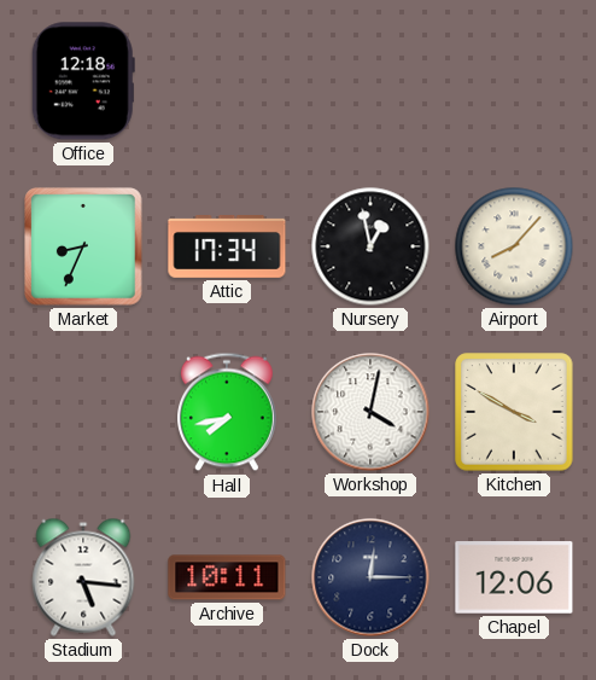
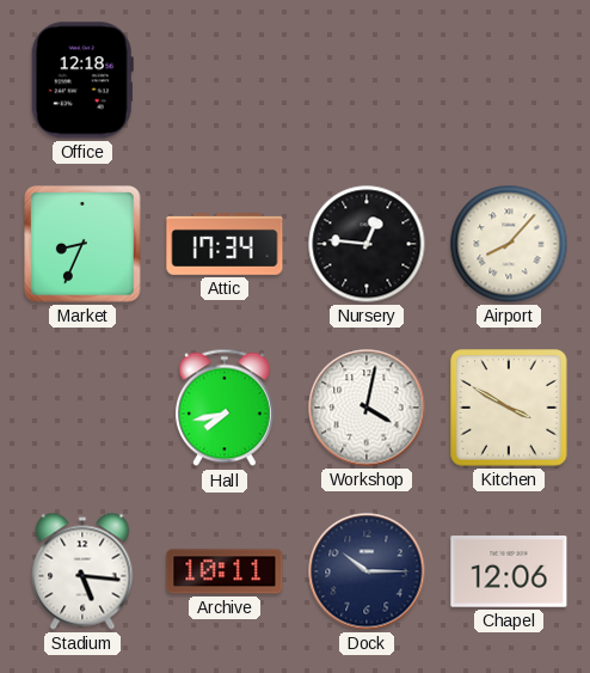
Nursery: 12:58 -> 12:46
Dock: 12:15 -> 10:15
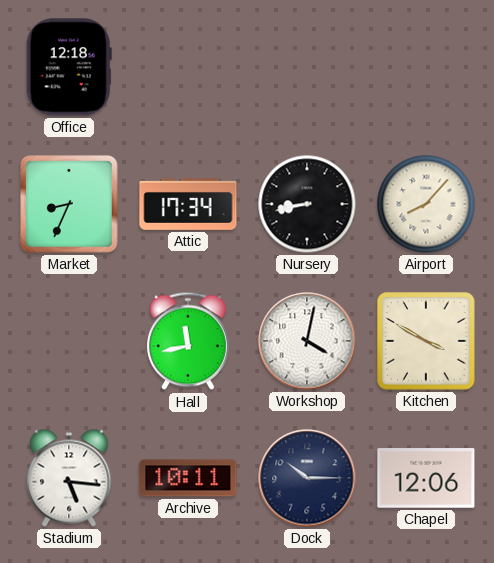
Nursery: 12:46 -> 8:43
Hall: 7:43 -> 11:43
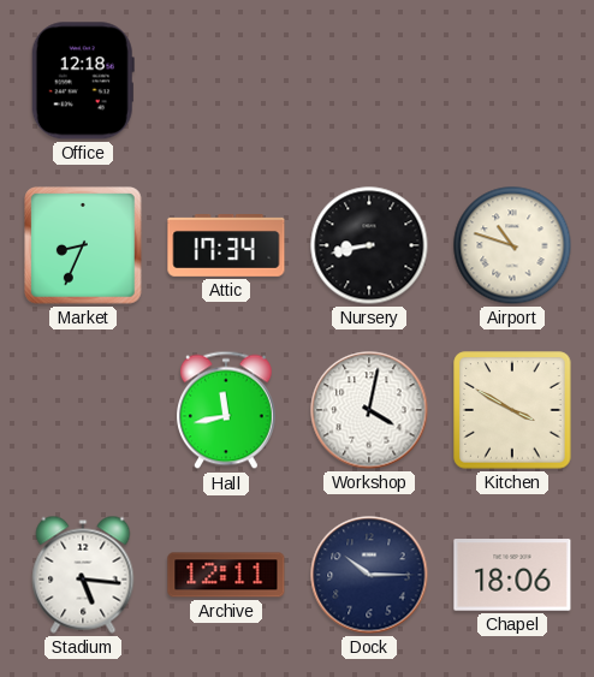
Airport: 8:07 -> 10:48
Archive: 10:11 -> 12:11
Chapel: 12:06 -> 18:06
